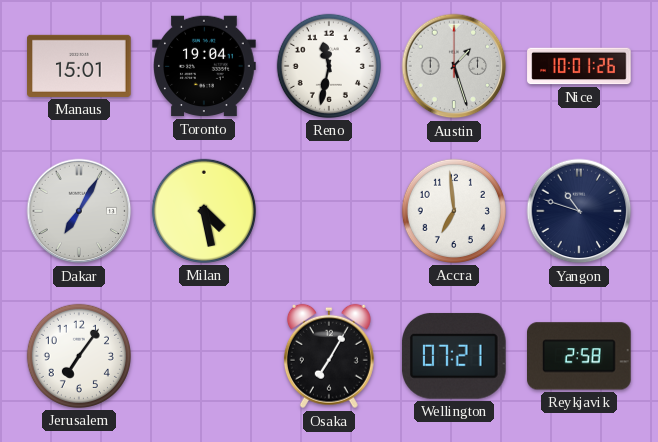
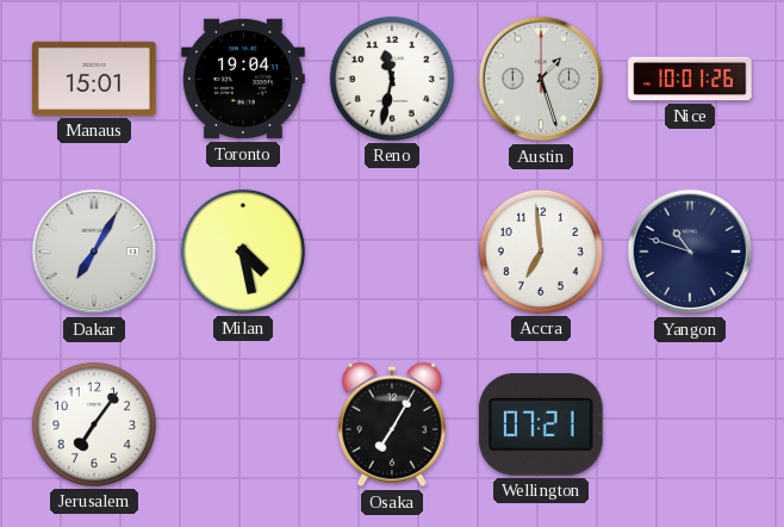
Reykjavik: 2:58 -> none
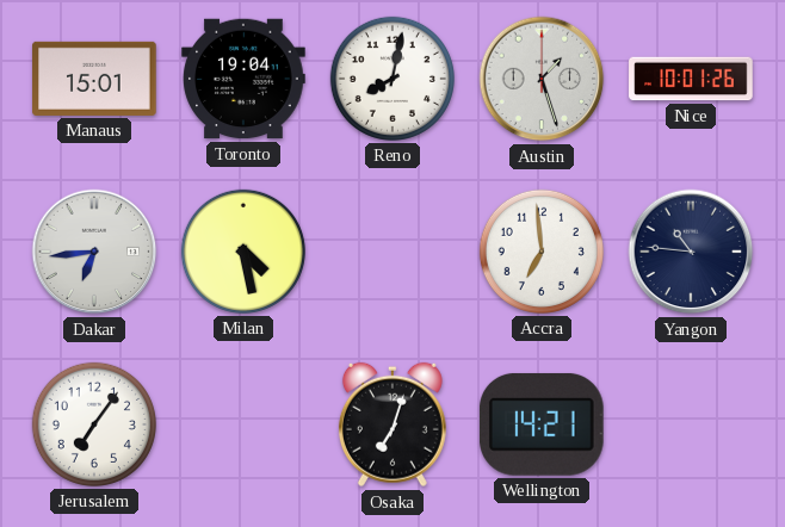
Reno: 11:32 -> 8:02
Dakar: 7:05 -> 6:44
Yangon: 10:48 -> 10:46
Osaka: 7:05 -> 7:03
Wellington: 07:21 -> 14:21
